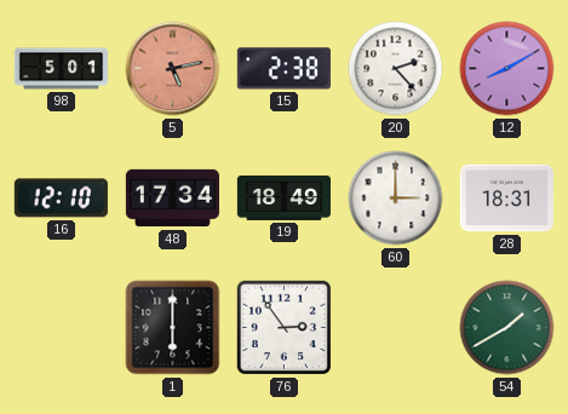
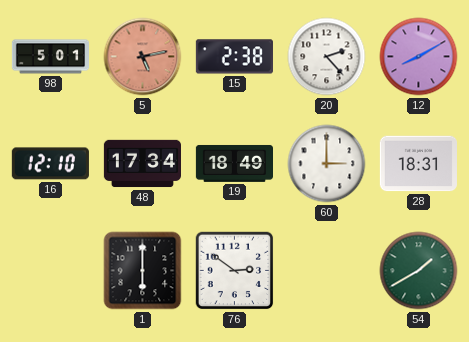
76: 2:54 -> 2:51
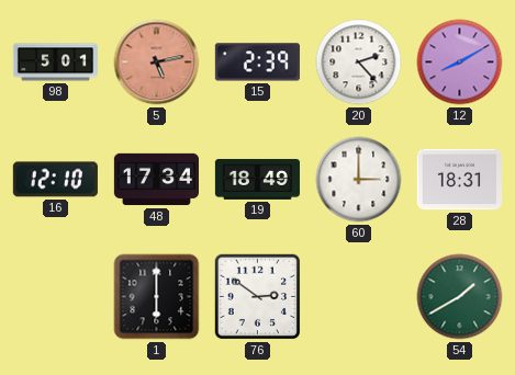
15: 2:38 -> 2:39
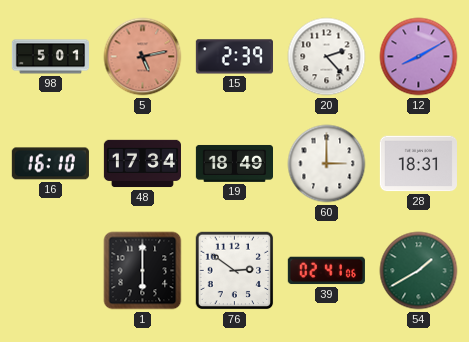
16: 12:10 -> 16:10
39: none -> 02:41
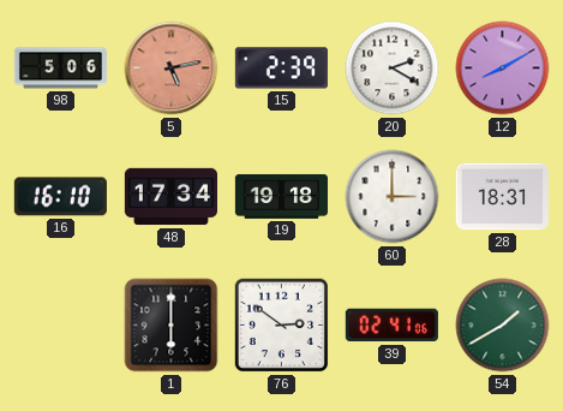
98: 5:01 -> 5:06
20: 2:23 -> 2:20
19: 18:49 -> 19:18
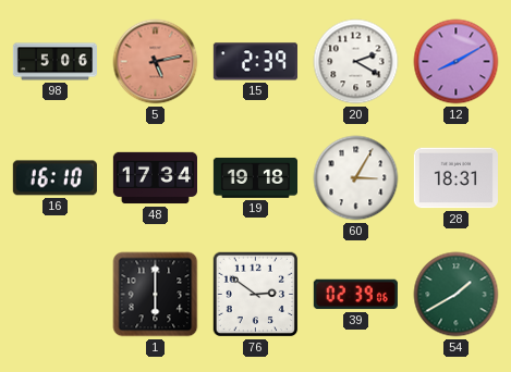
60: 3:00 -> 3:05
39: 02:41 -> 02:39
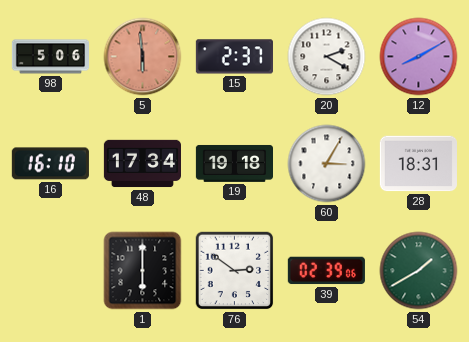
5: 5:13 -> 5:59
15: 2:39 -> 2:37
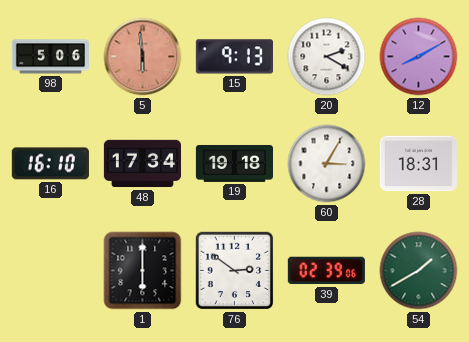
15: 2:37 -> 9:13
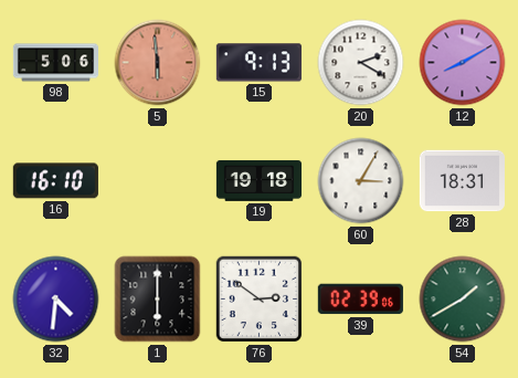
48: 17:34 -> none
32: none -> 4:31
